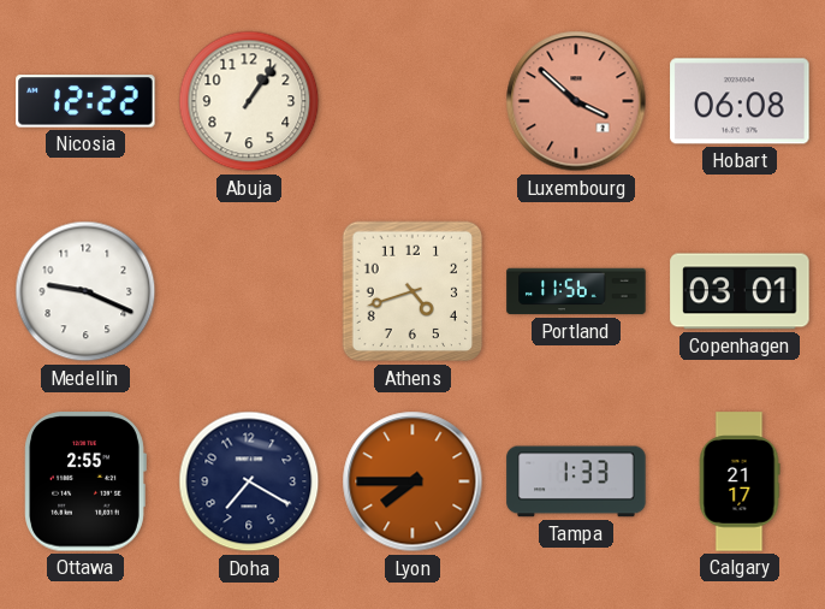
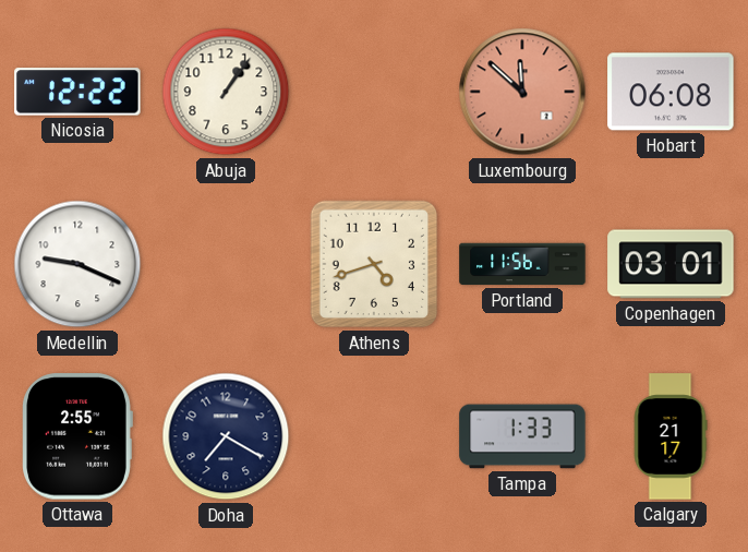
Luxembourg: 3:52 -> 11:52
Lyon: 7:45 -> none
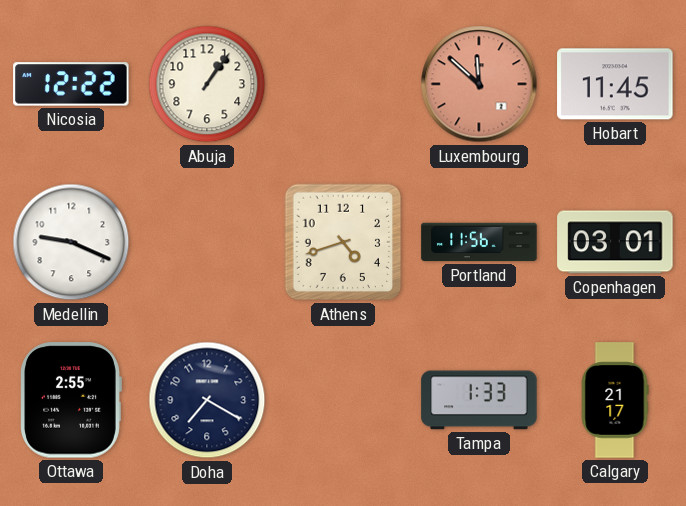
Hobart: 06:08 -> 11:45
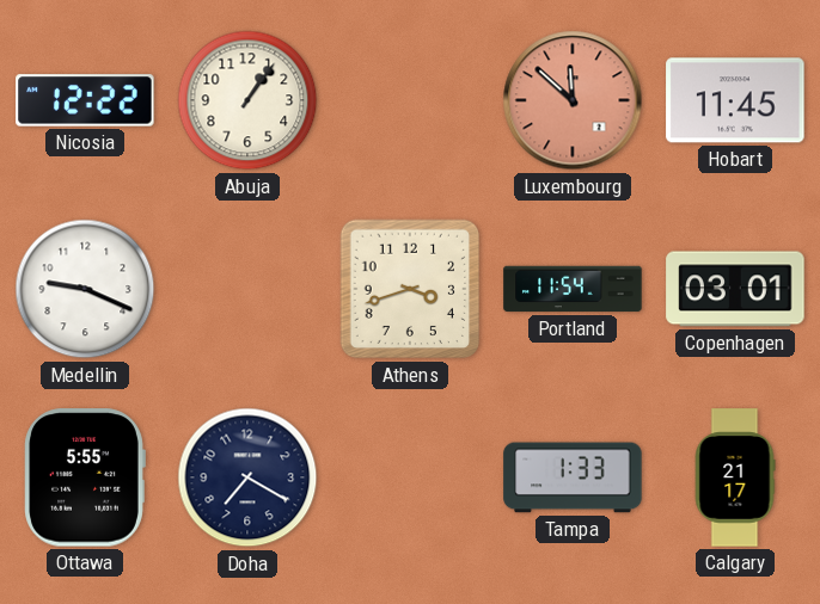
Athens: 4:42 -> 3:42
Portland: 11:56 -> 11:54
Ottawa: 2:55 -> 5:55
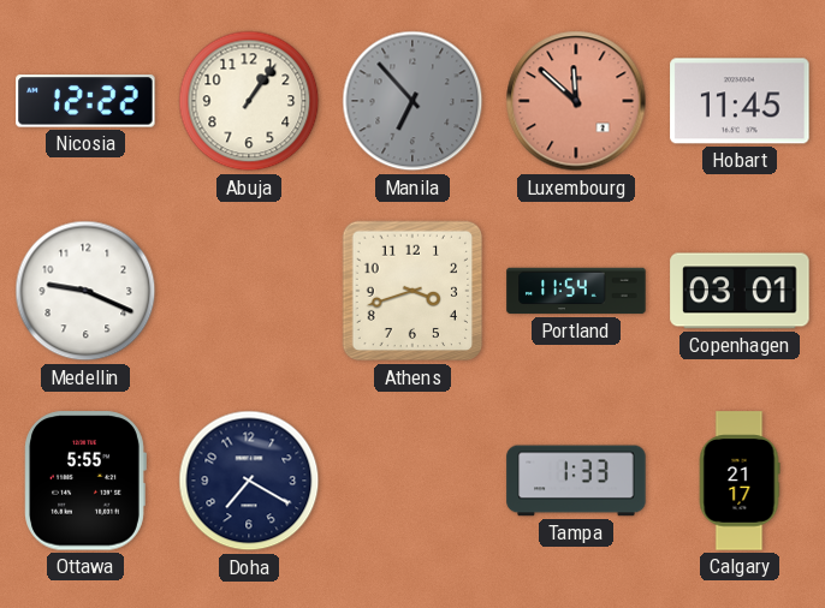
Manila: none -> 6:53
